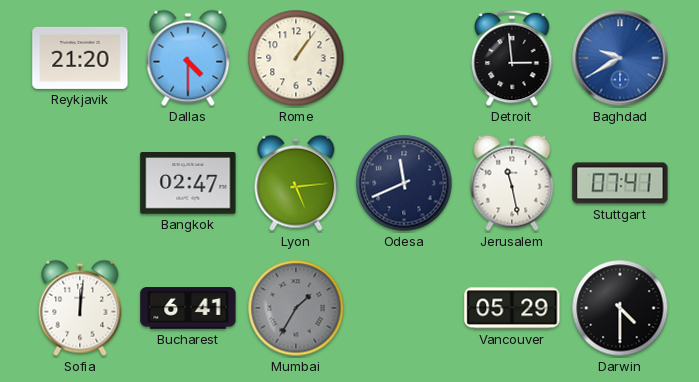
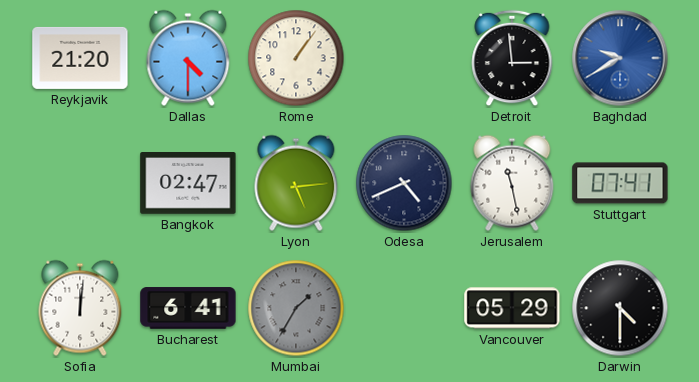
Odesa: 11:41 -> 4:41
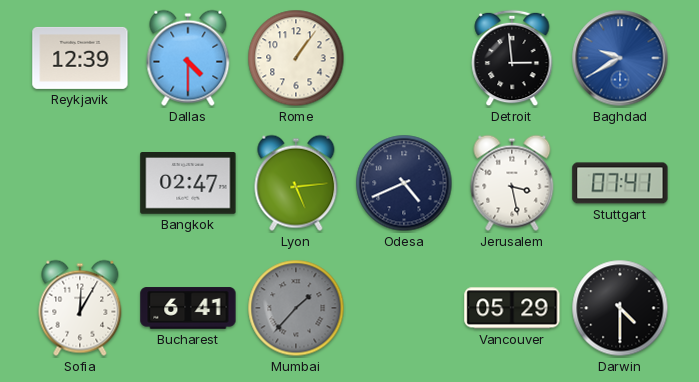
Reykjavik: 21:20 -> 12:39
Jerusalem: 11:28 -> 3:28
Sofia: 12:01 -> 12:05
Mumbai: 1:35 -> 1:37
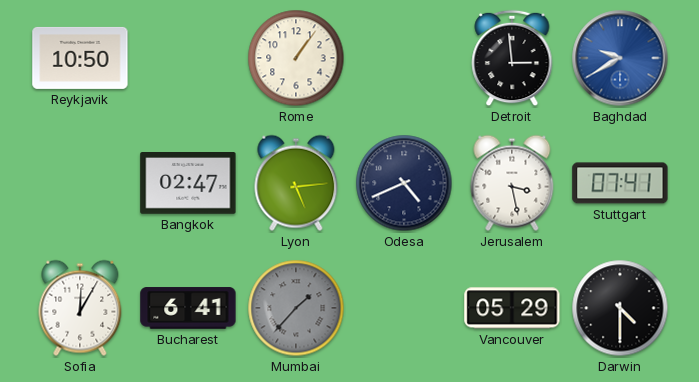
Reykjavik: 12:39 -> 10:50
Dallas: 4:30 -> none
